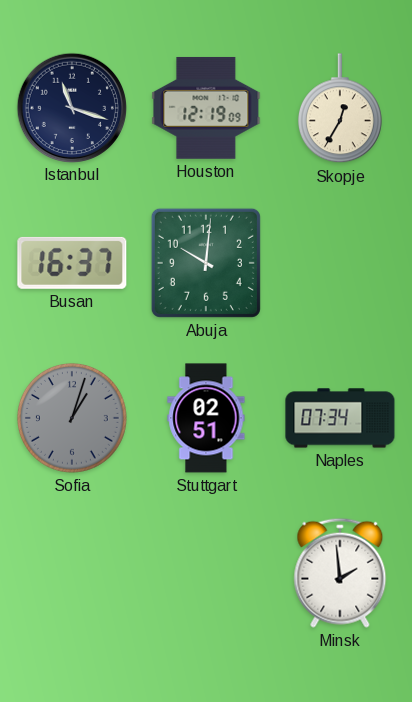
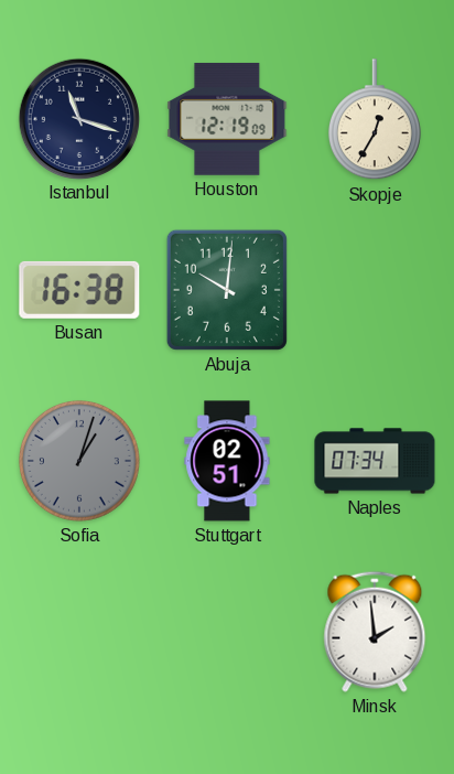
Busan: 16:37 -> 16:38
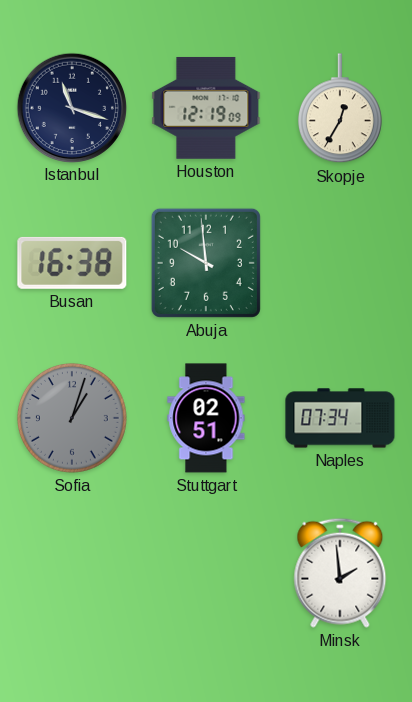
Abuja: 10:01 -> 9:59
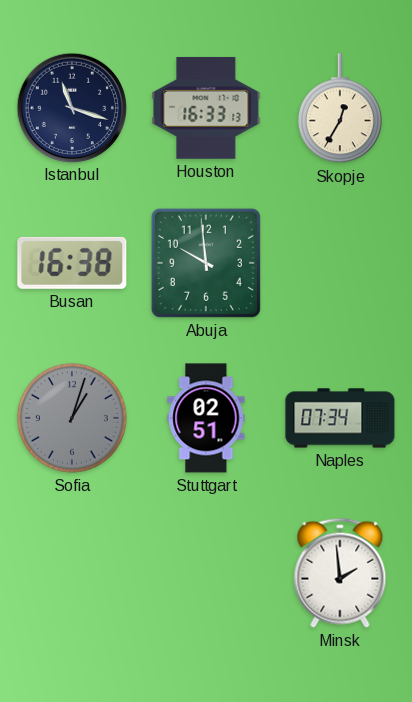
Houston: 12:19 -> 16:33
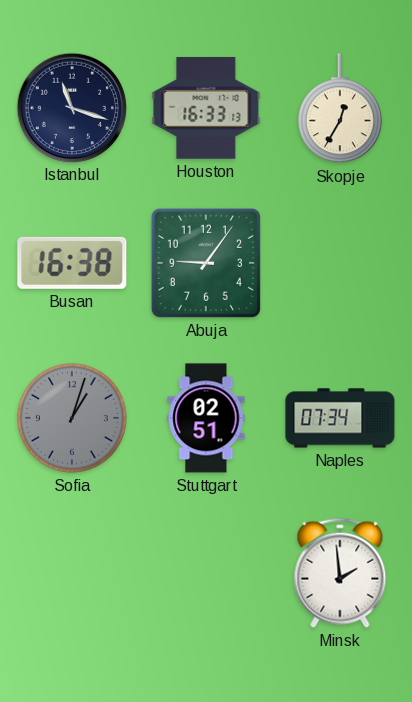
Abuja: 9:59 -> 9:06
